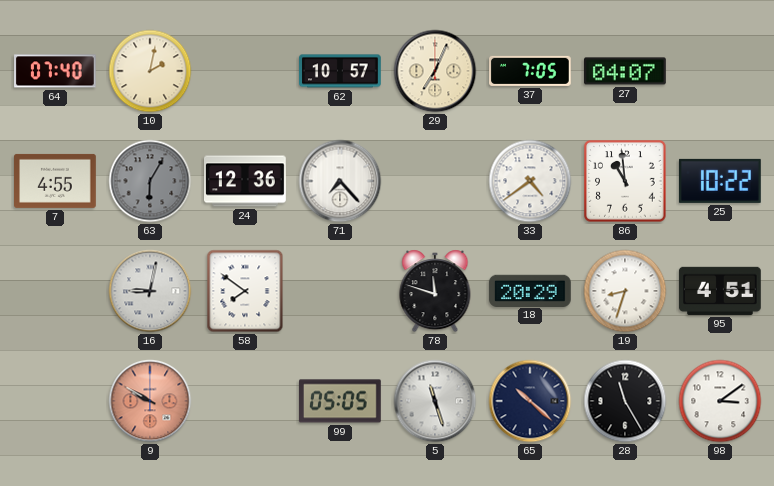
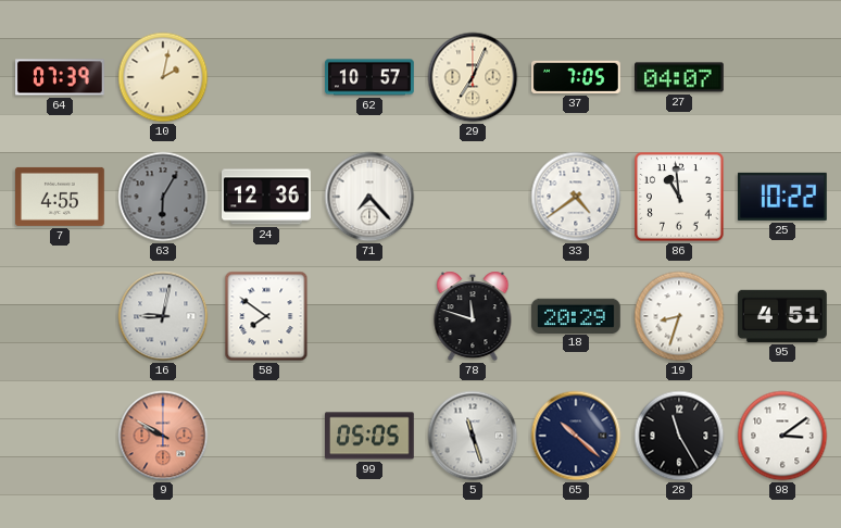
64: 07:40 -> 07:39
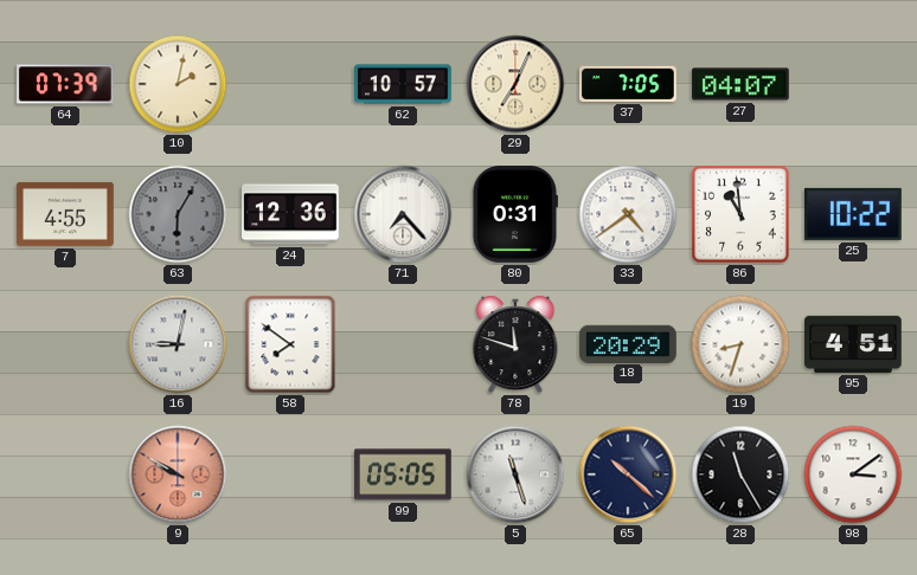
80: none -> 0:31
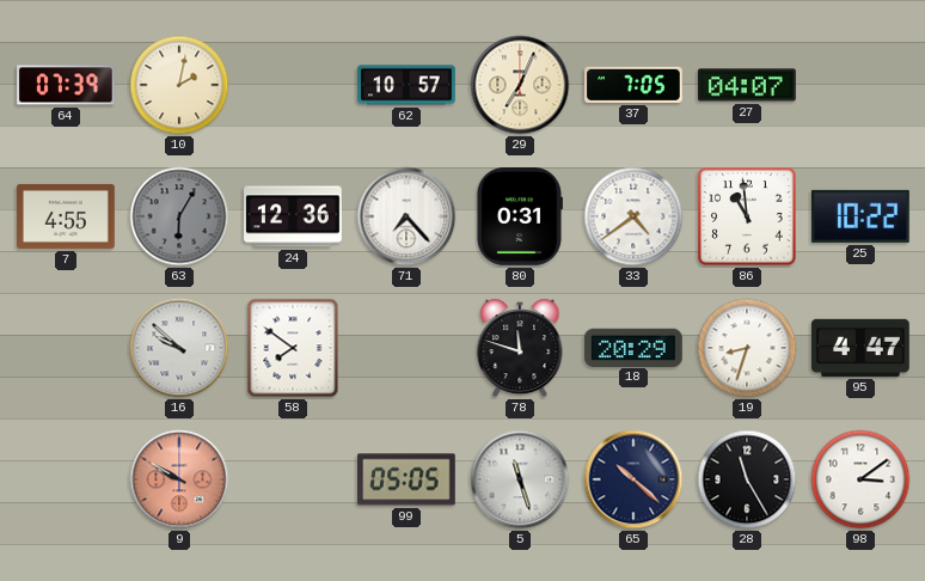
16: 9:02 -> 9:52
95: 4:51 -> 4:47
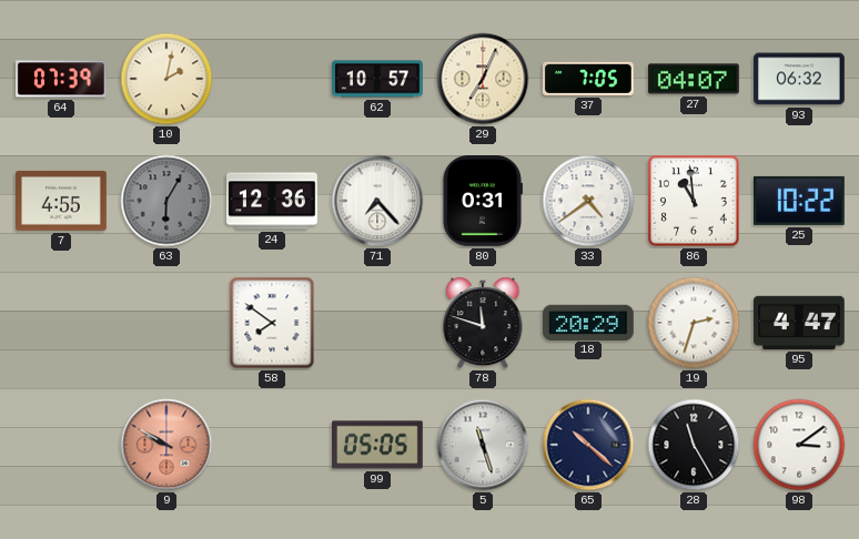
93: none -> 06:32
16: 9:52 -> none
19: 8:33 -> 2:33
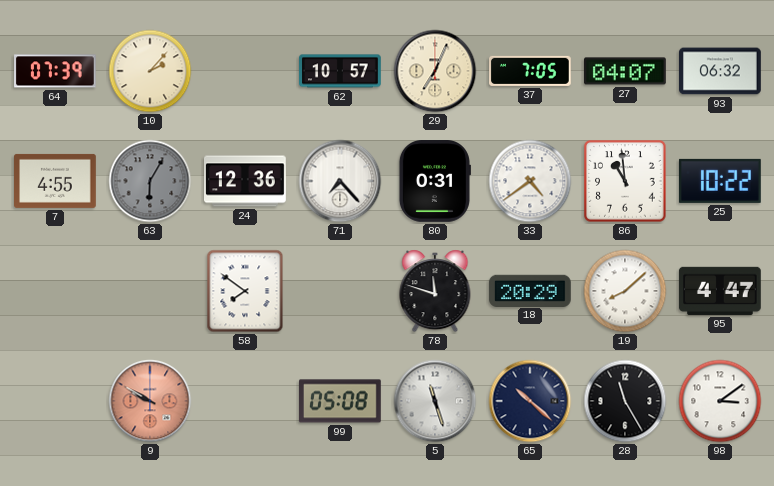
10: 2:02 -> 2:07
19: 2:33 -> 8:08
99: 05:05 -> 05:08
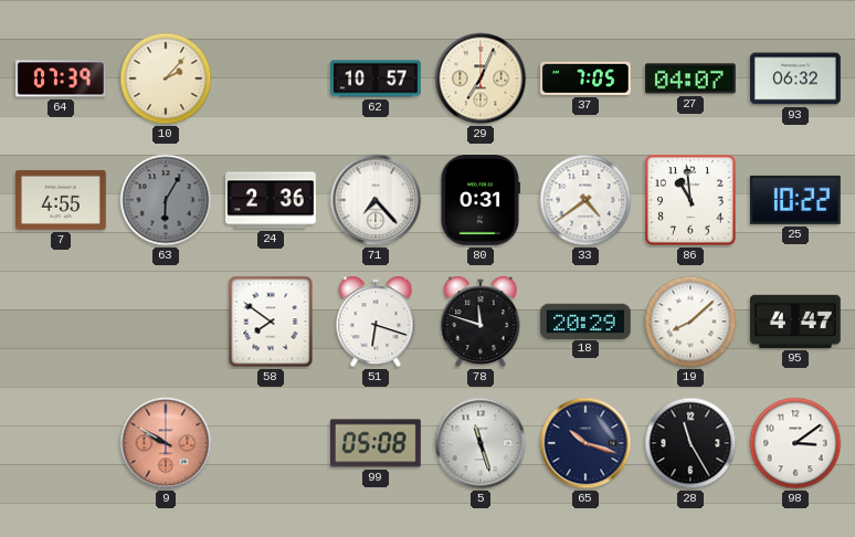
24: 12:36 -> 2:36
51: none -> 6:18
65: 10:22 -> 10:18
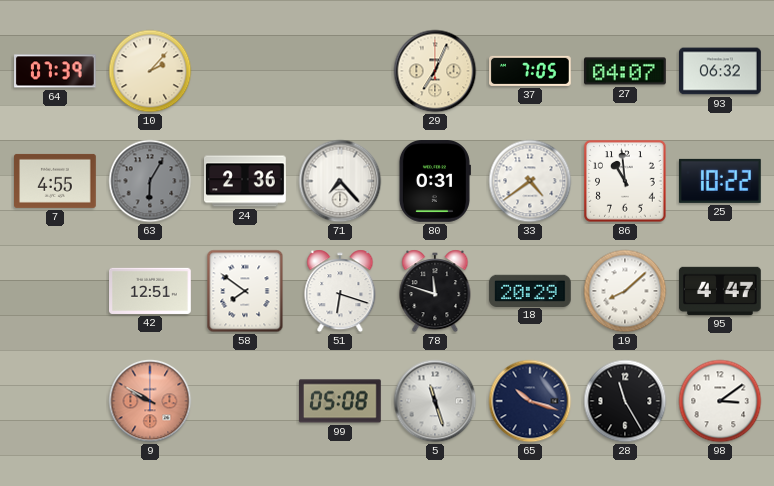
62: 10:57 -> none
42: none -> 12:51
